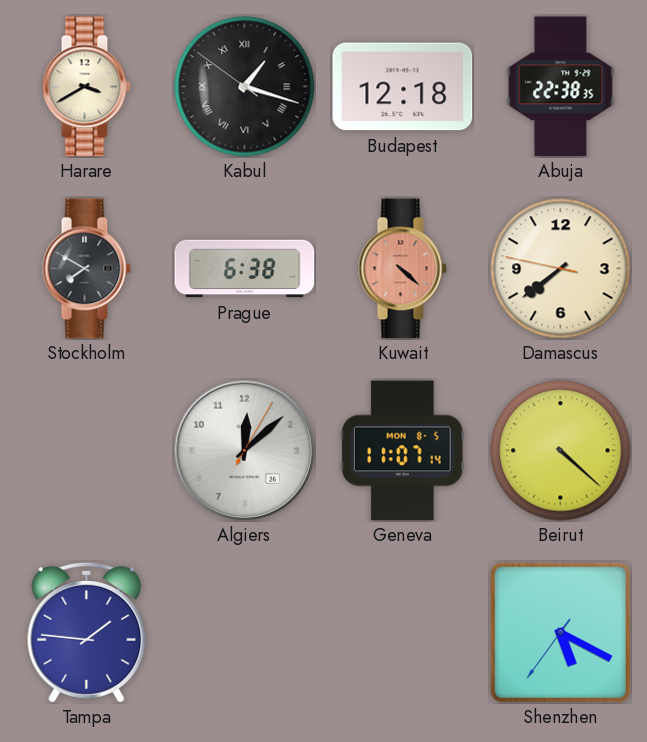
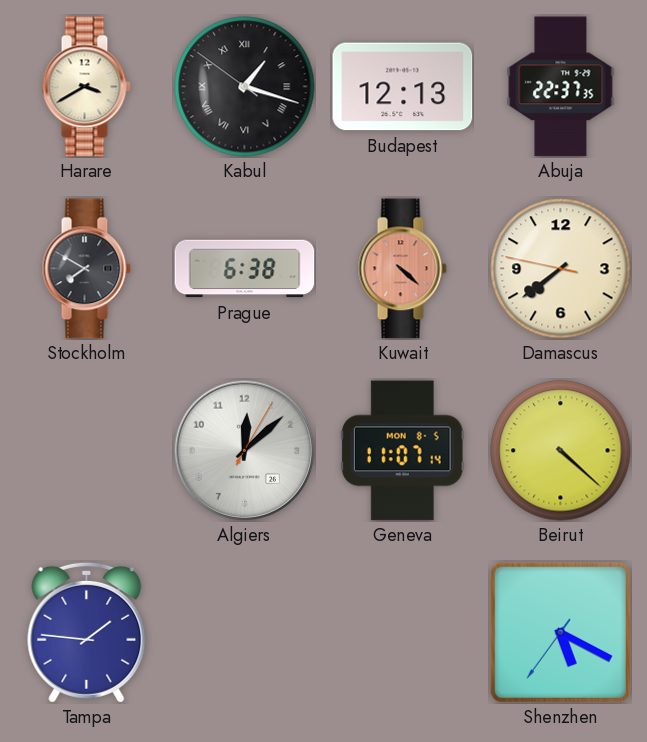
Budapest: 12:18 -> 12:13
Abuja: 22:38 -> 22:37
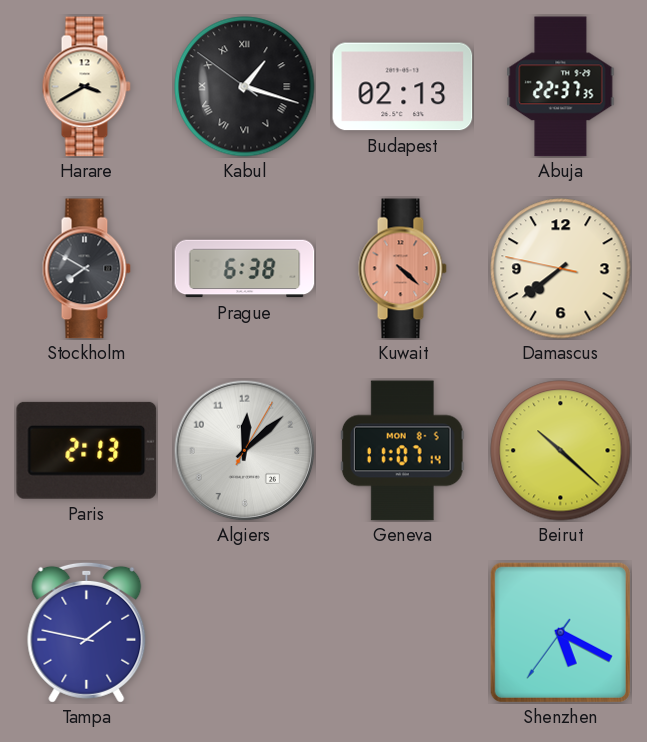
Budapest: 12:13 -> 02:13
Paris: none -> 2:13
Beirut: 4:22 -> 10:22
Tampa: 1:46 -> 1:47
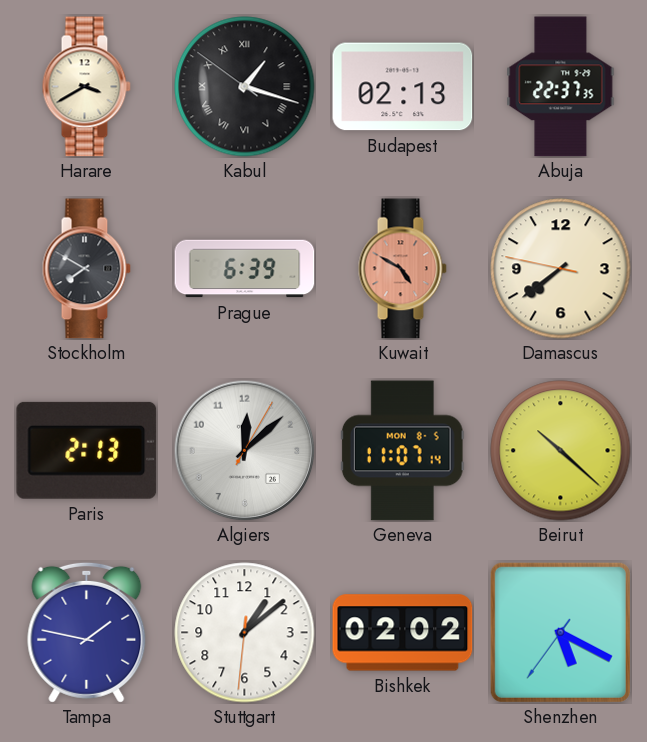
Prague: 6:38 -> 6:39
Kuwait: 4:22 -> 4:50
Stuttgart: none -> 1:08
Bishkek: none -> 02:02
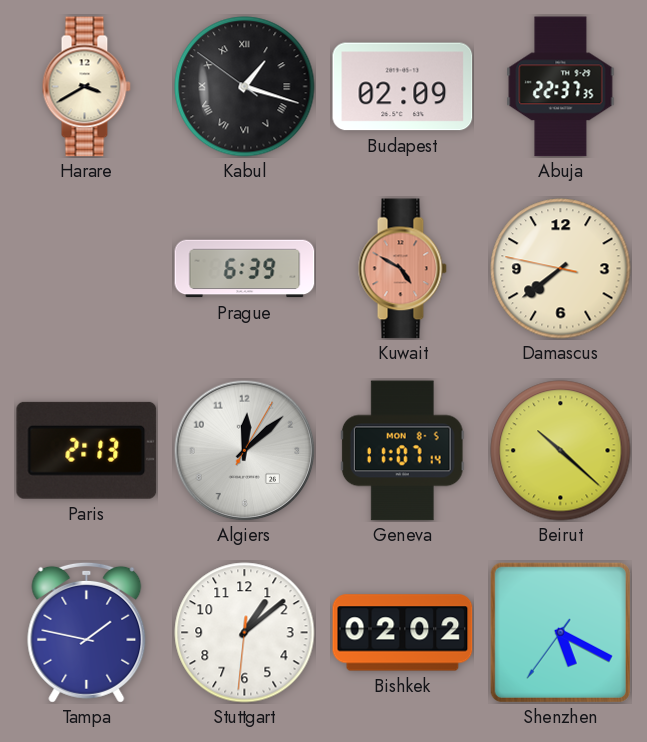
Budapest: 02:13 -> 02:09
Stockholm: 7:50 -> none
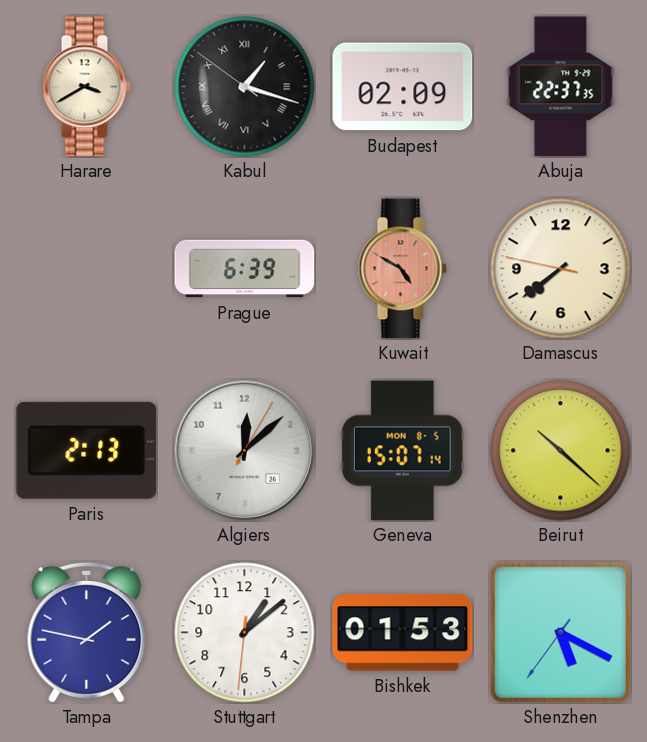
Geneva: 11:07 -> 15:07
Bishkek: 02:02 -> 01:53
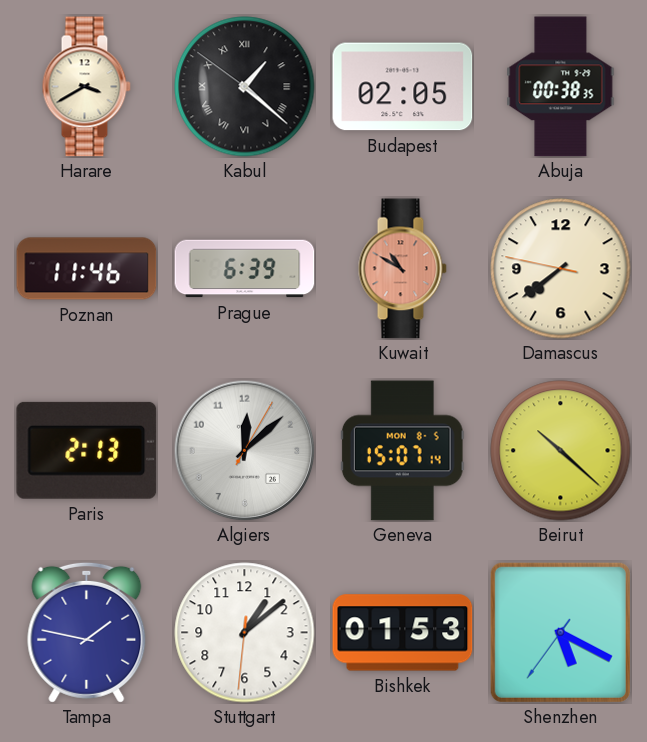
Kabul: 1:17 -> 1:21
Budapest: 02:09 -> 02:05
Abuja: 22:37 -> 00:38
Poznan: none -> 11:46
Kuwait: 4:50 -> 10:50
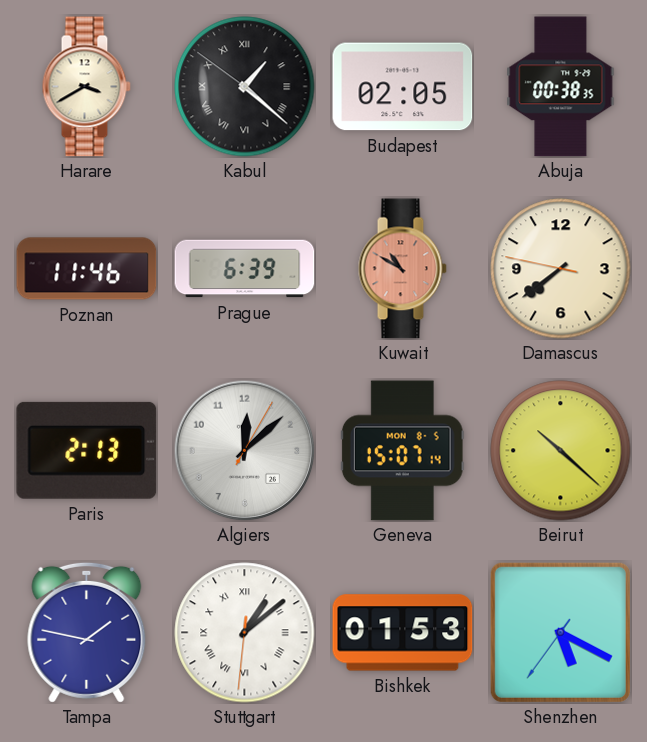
Stuttgart numerals: Arabic -> Roman
